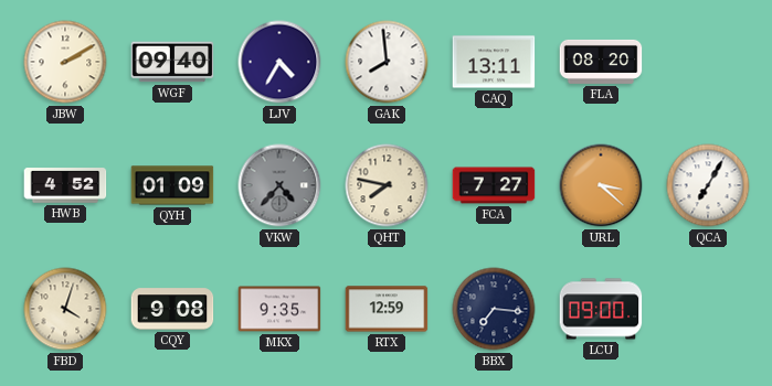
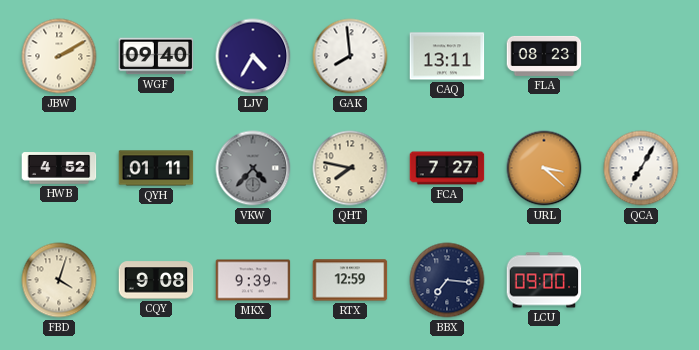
FLA: 08:20 -> 08:23
QYH: 01:09 -> 01:11
MKX: 9:35 -> 9:39
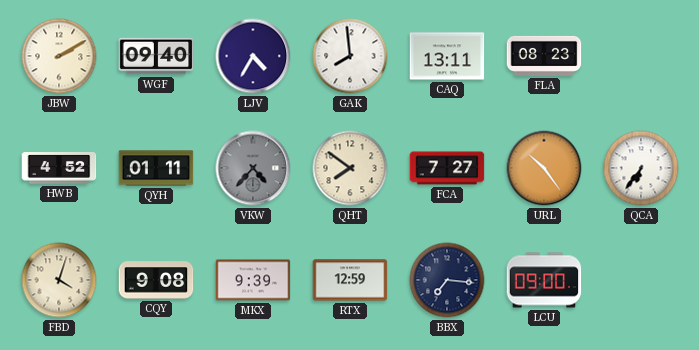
QHT: 7:47 -> 7:51
URL: 3:22 -> 10:24
QCA: 7:05 -> 6:36
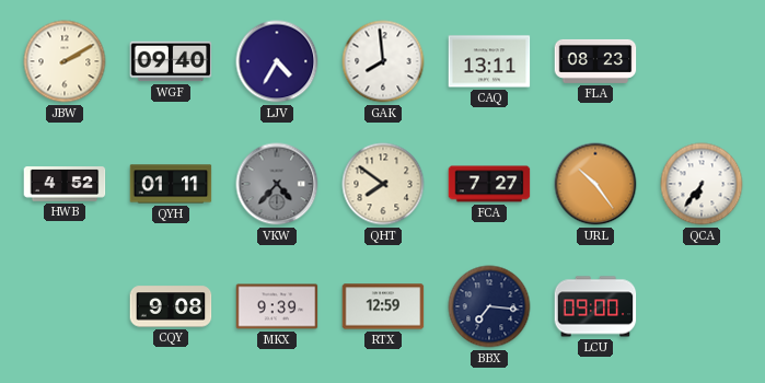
FBD: 4:03 -> none
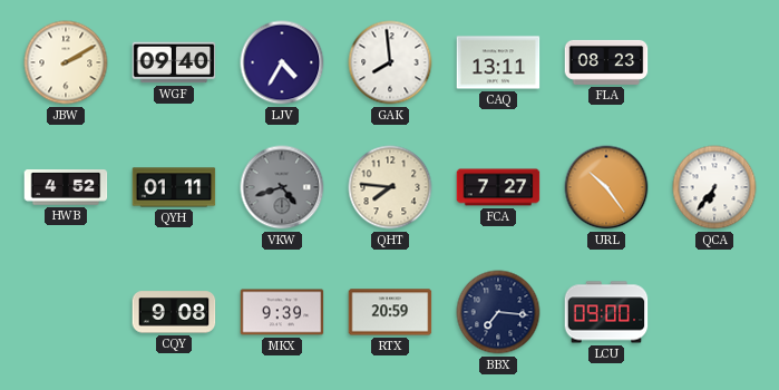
VKW: 4:37 -> 4:42
QHT: 7:51 -> 7:46
RTX: 12:59 -> 20:59
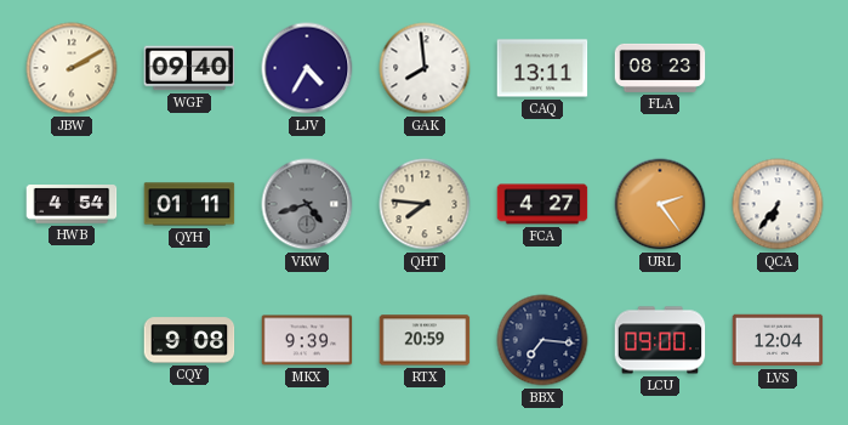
HWB: 4:52 -> 4:54
FCA: 7:27 -> 4:27
URL: 10:24 -> 2:24
LVS: none -> 12:04
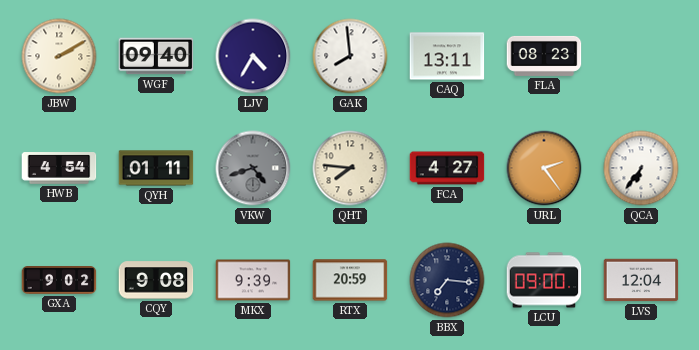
GXA: none -> 9:02
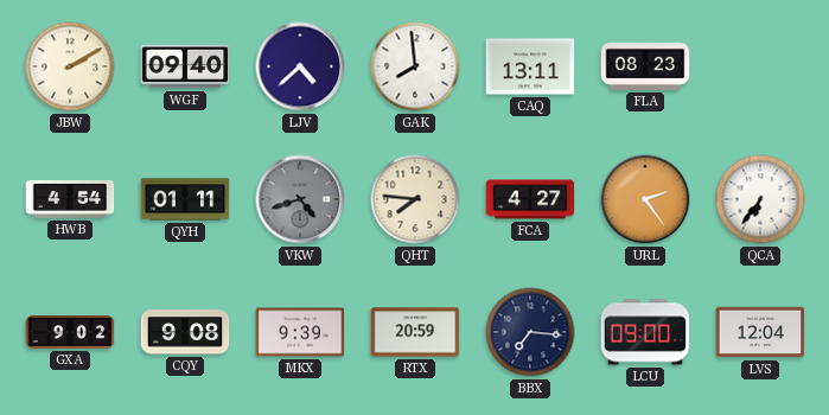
LJV: 4:35 -> 4:38
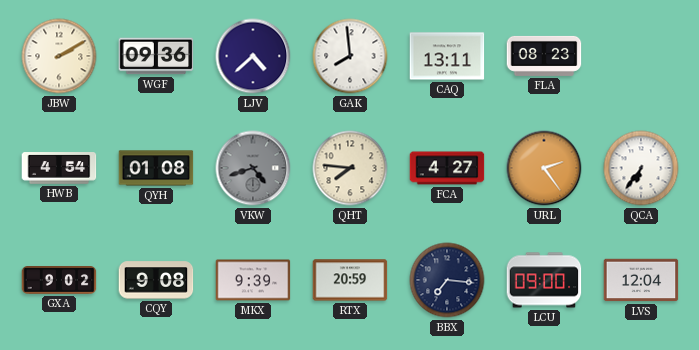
WGF: 09:40 -> 09:36
QYH: 01:11 -> 01:08
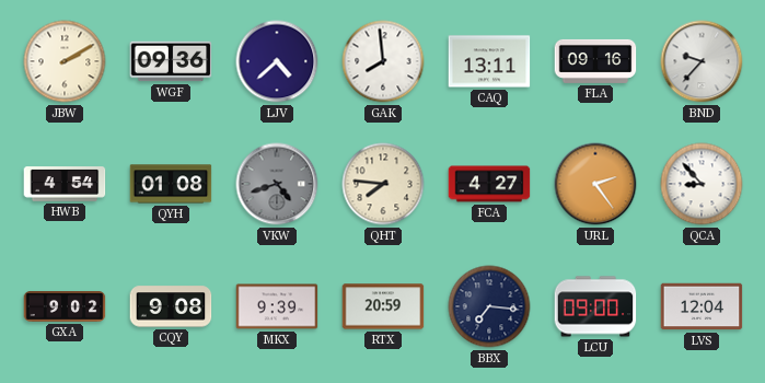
FLA: 08:23 -> 09:16
BND: none -> 9:37
QCA: 6:36 -> 8:53
